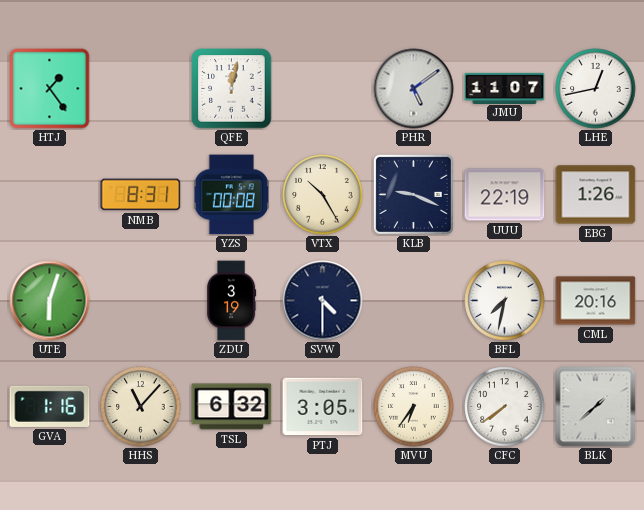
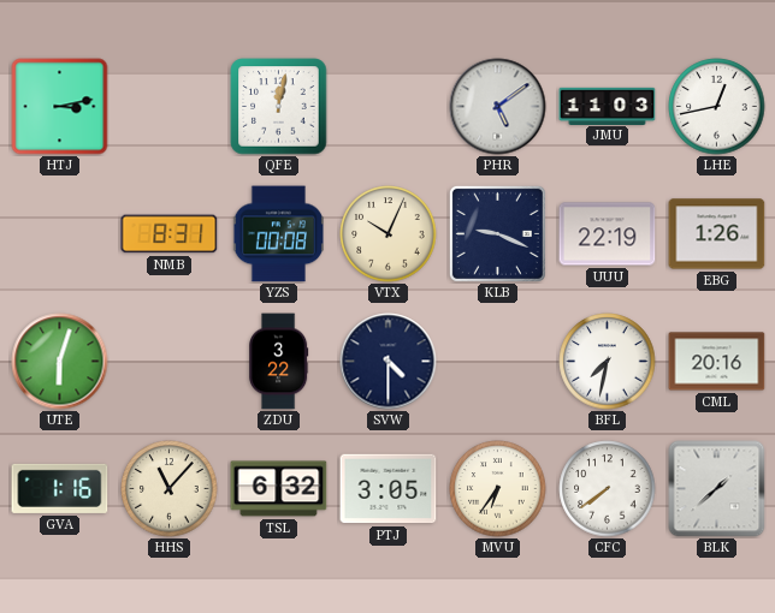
HTJ: 1:24 -> 3:13
JMU: 11:07 -> 11:03
VTX: 10:25 -> 10:04
ZDU: 3:19 -> 3:22
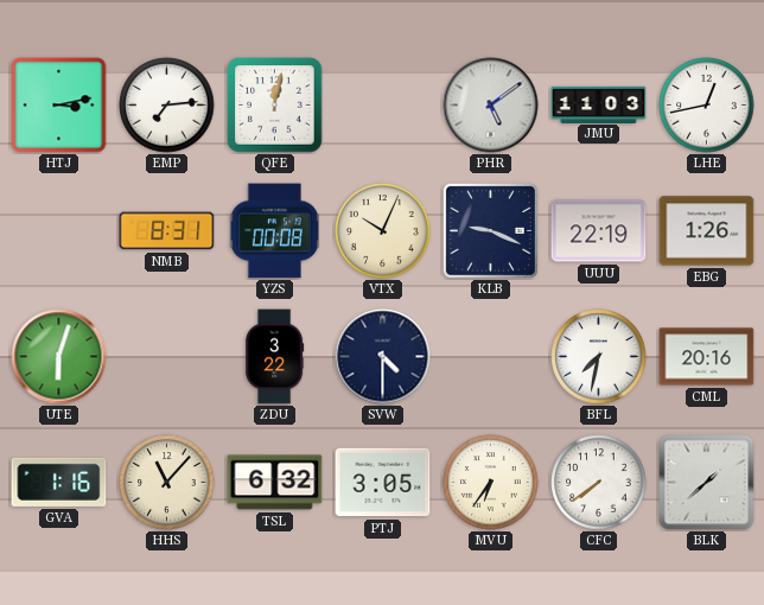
EMP: none -> 7:14
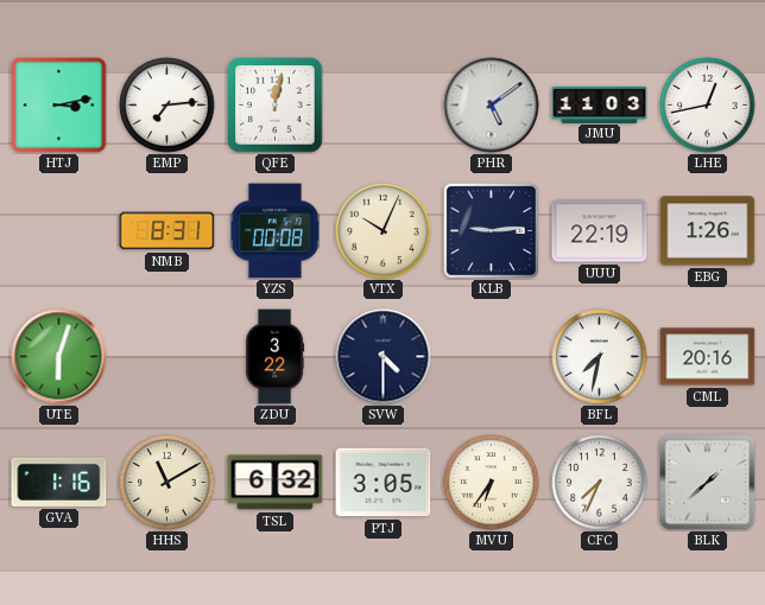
KLB: 9:19 -> 9:14
HHS: 11:07 -> 11:10
CFC: 7:39 -> 7:34
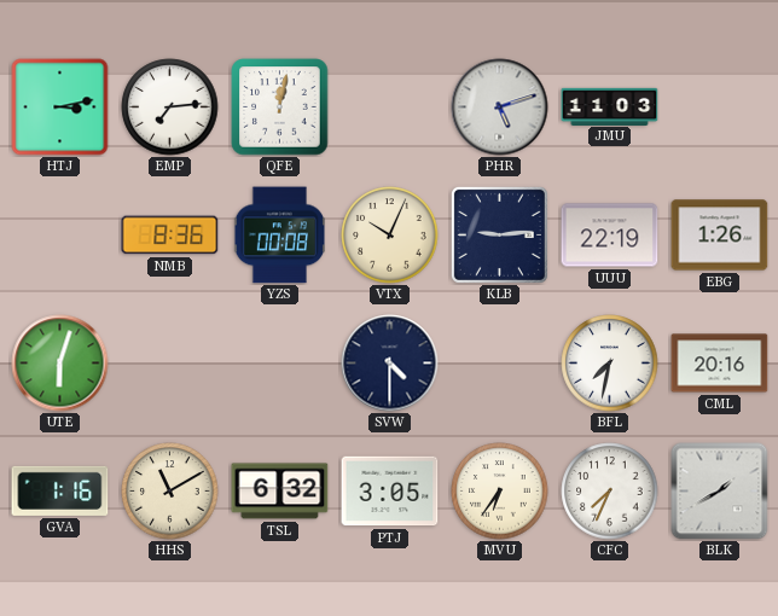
PHR: 5:09 -> 5:12
LHE: 12:43 -> none
NMB: 8:31 -> 8:36
ZDU: 3:22 -> none
BLK: 1:38 -> 1:40
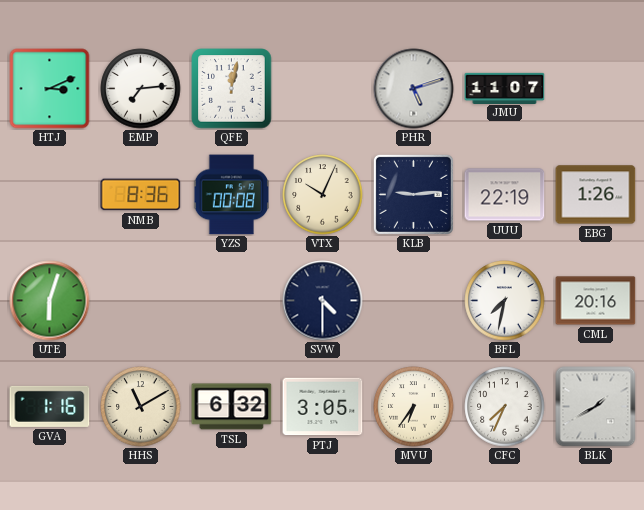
HTJ: 3:13 -> 3:11
JMU: 11:03 -> 11:07
